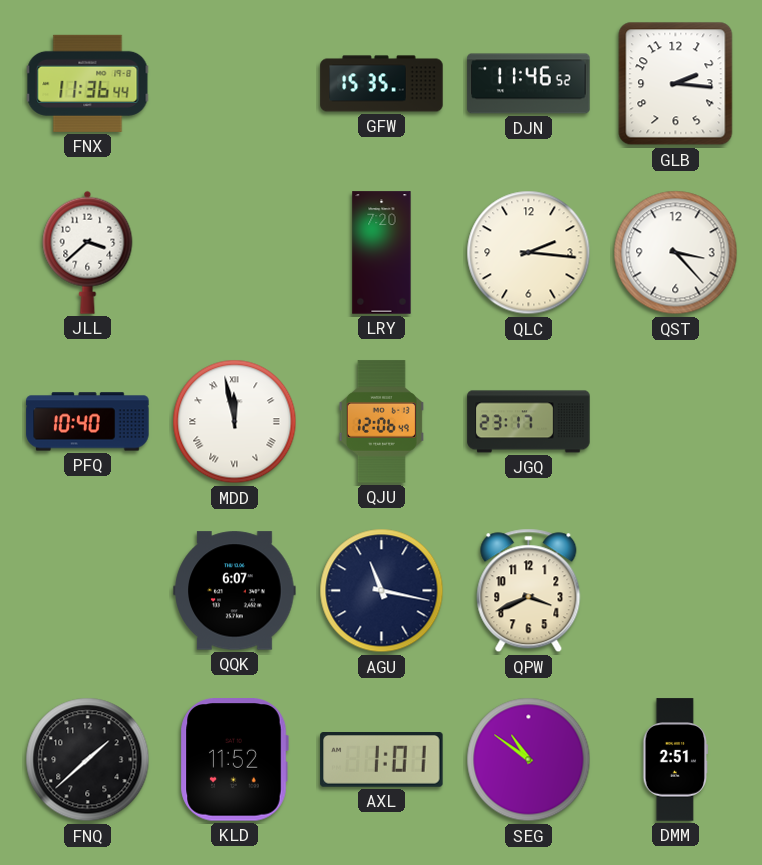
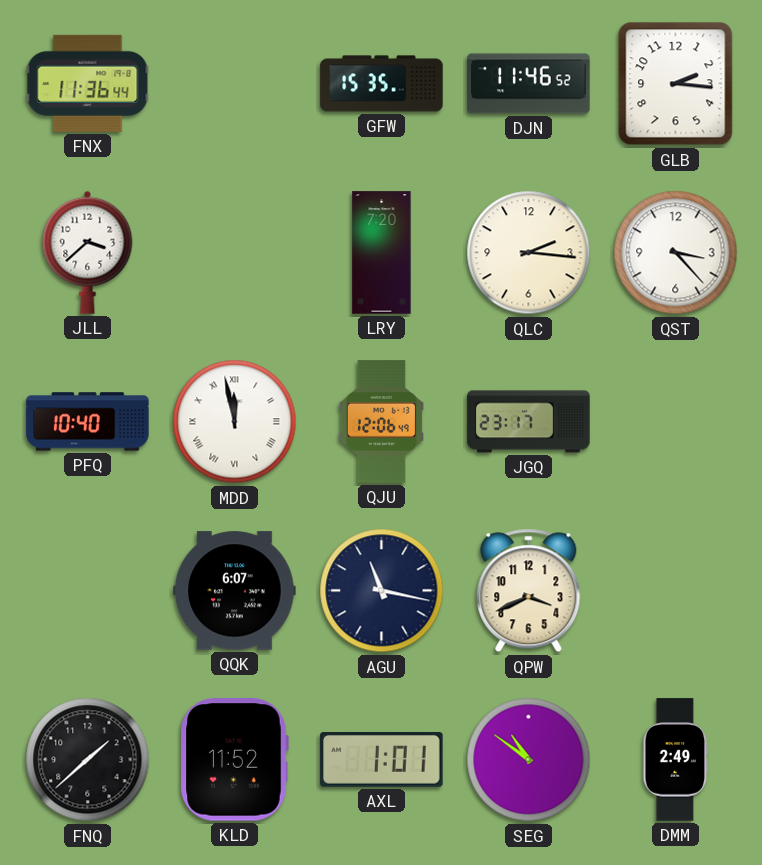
DMM: 2:51 -> 2:49
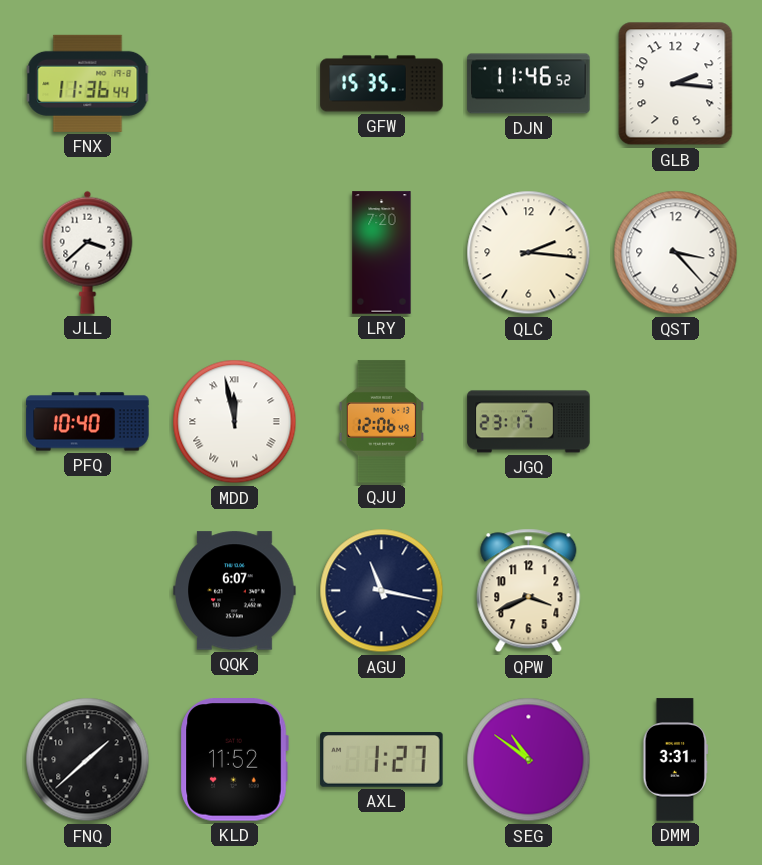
AXL: 1:01 -> 1:27
DMM: 2:49 -> 3:31
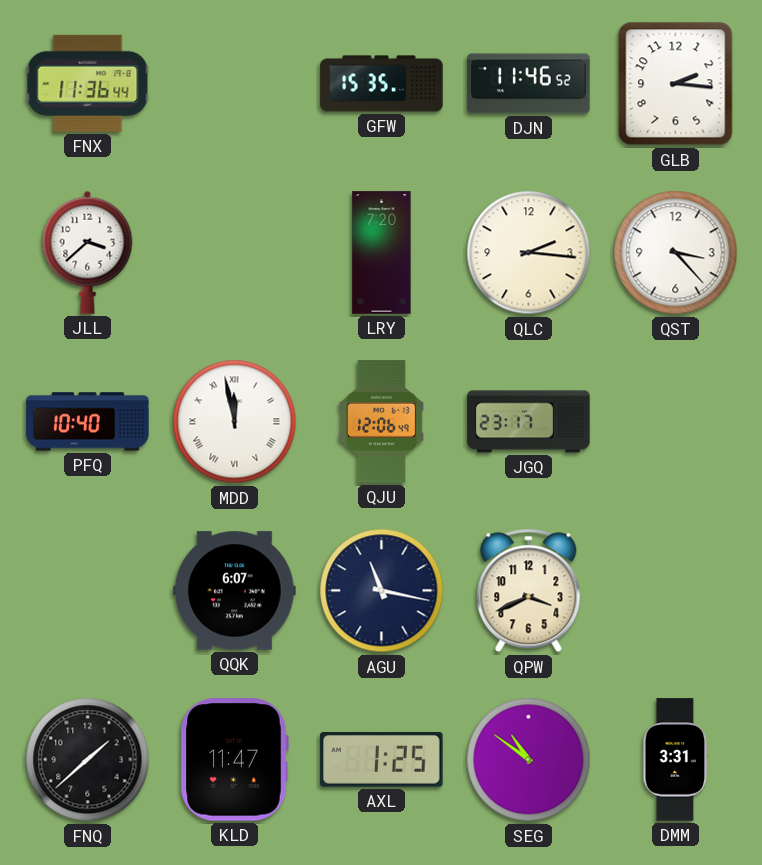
KLD: 11:52 -> 11:47
AXL: 1:27 -> 1:25
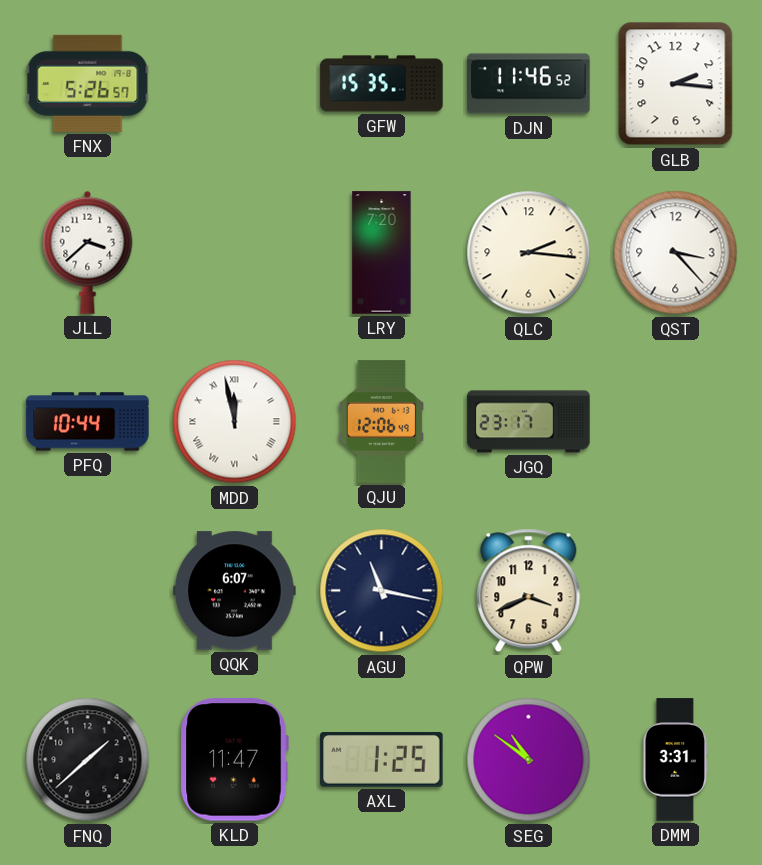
FNX: 11:36 -> 5:26
PFQ: 10:40 -> 10:44
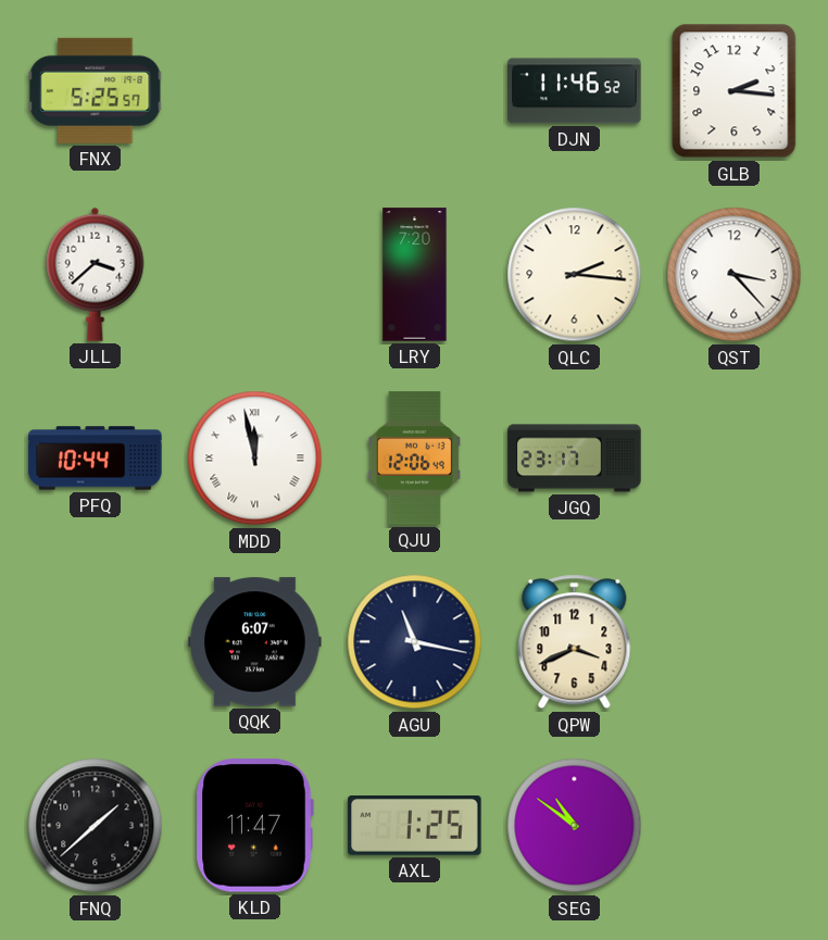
FNX: 5:26 -> 5:25
GFW: 15:35 -> none
DMM: 3:31 -> none
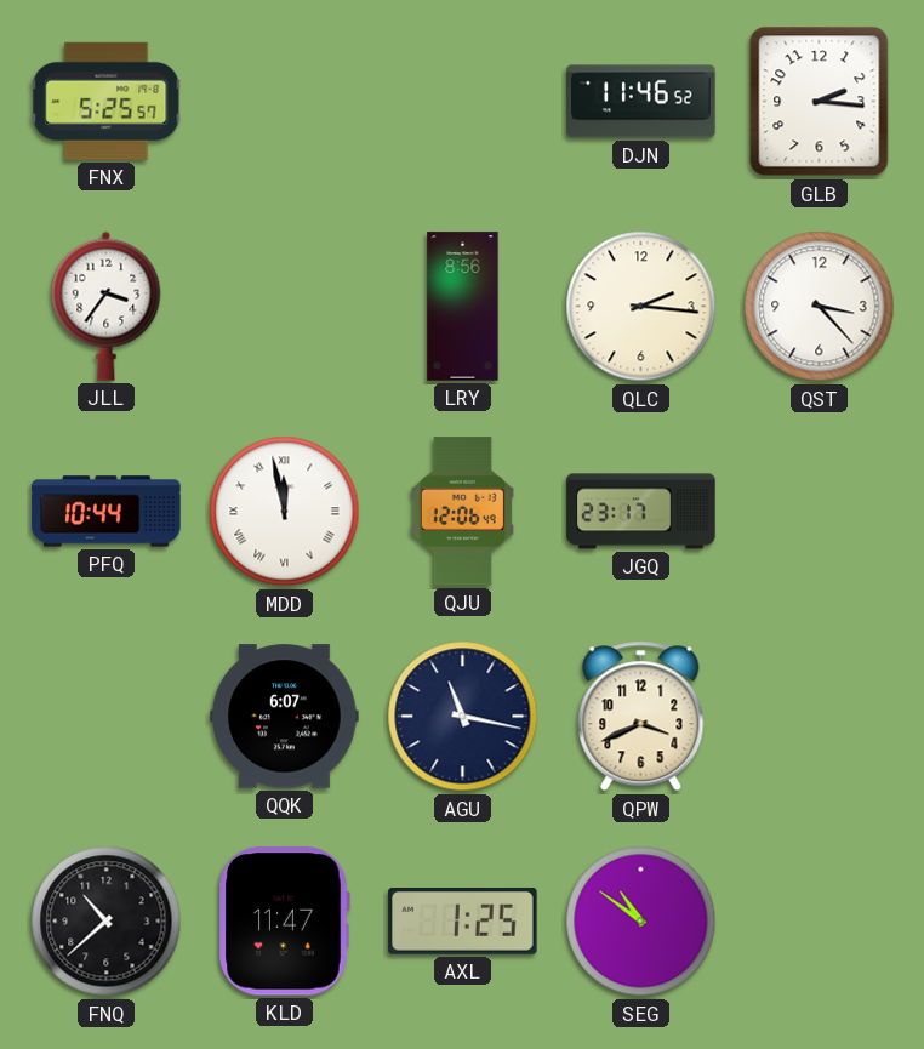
JLL: 3:38 -> 3:36
LRY: 7:20 -> 8:56
FNQ: 1:38 -> 10:38
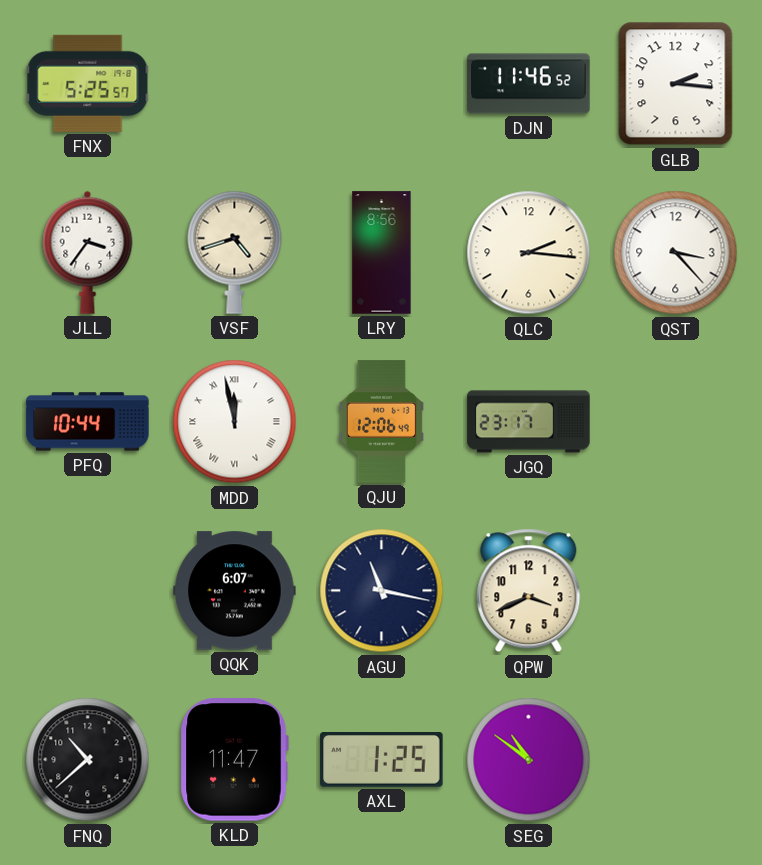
VSF: none -> 4:42
